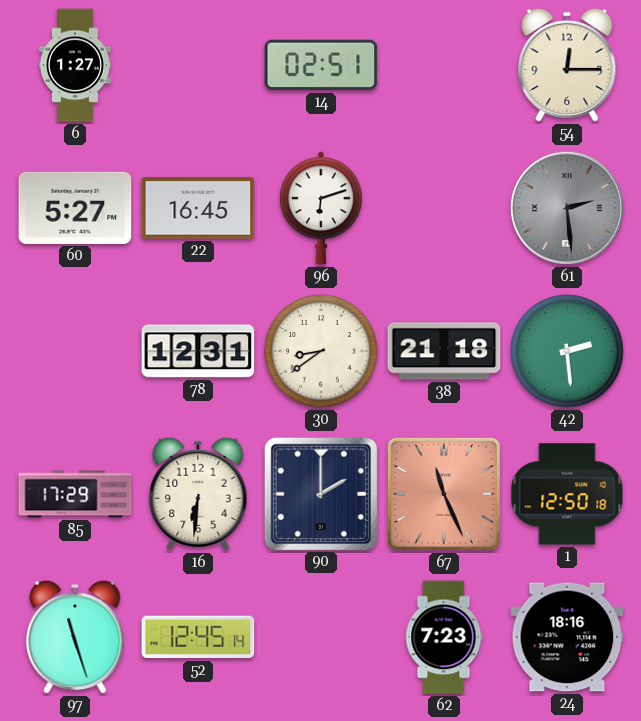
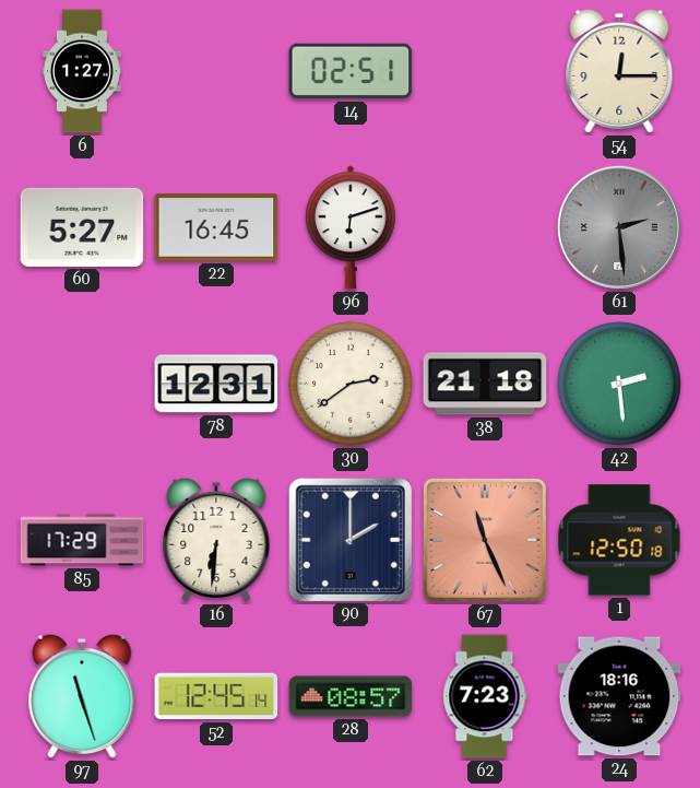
30: 8:39 -> 2:39
28: none -> 08:57
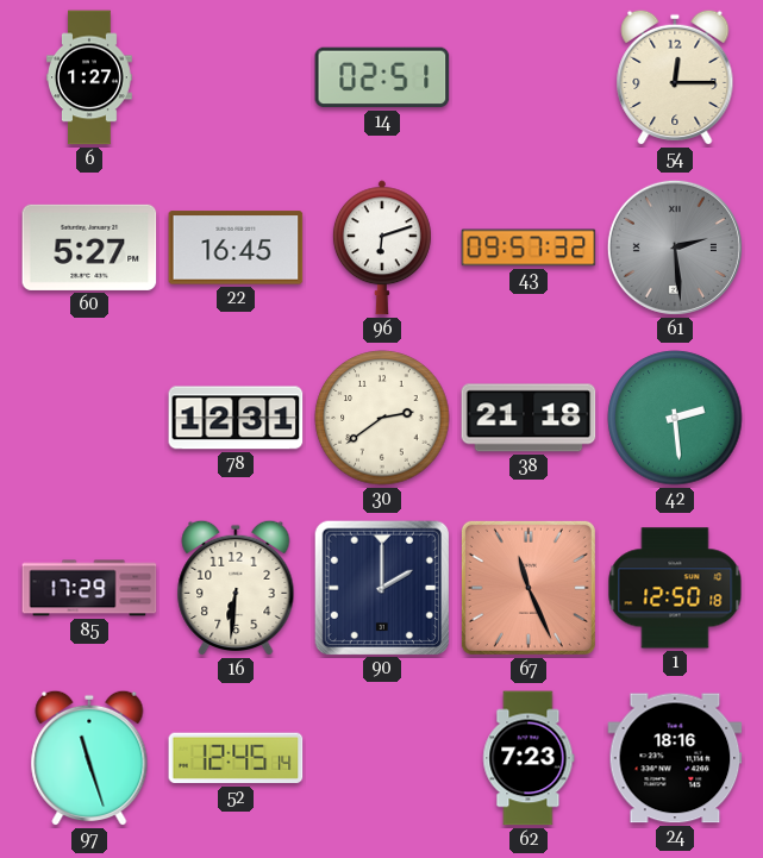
43: none -> 09:57
28: 08:57 -> none
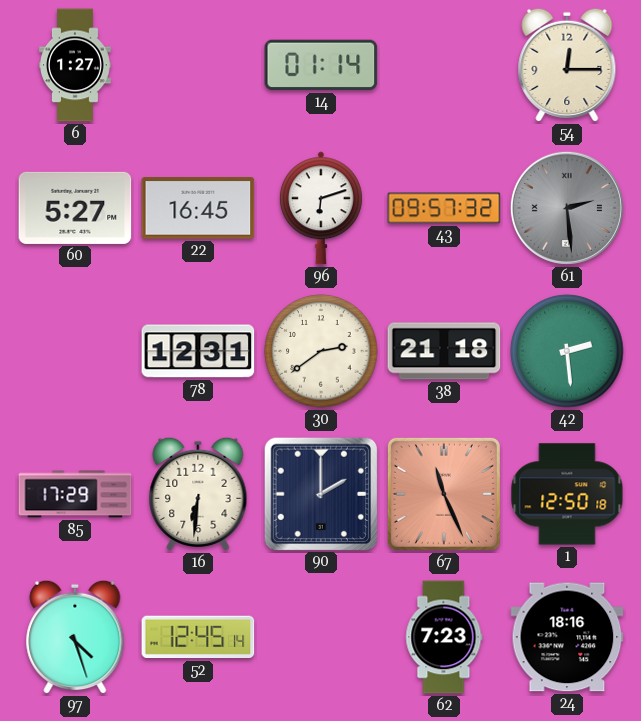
14: 02:51 -> 01:14
97: 11:27 -> 4:27
